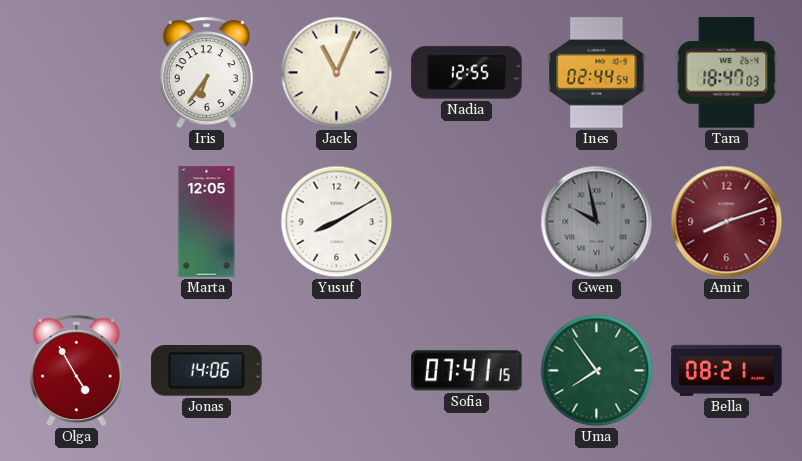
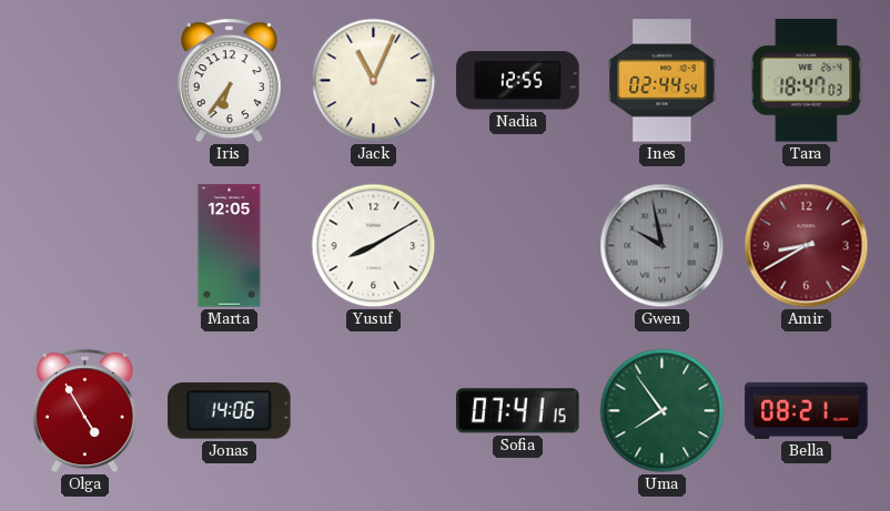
Amir: 8:12 -> 8:40
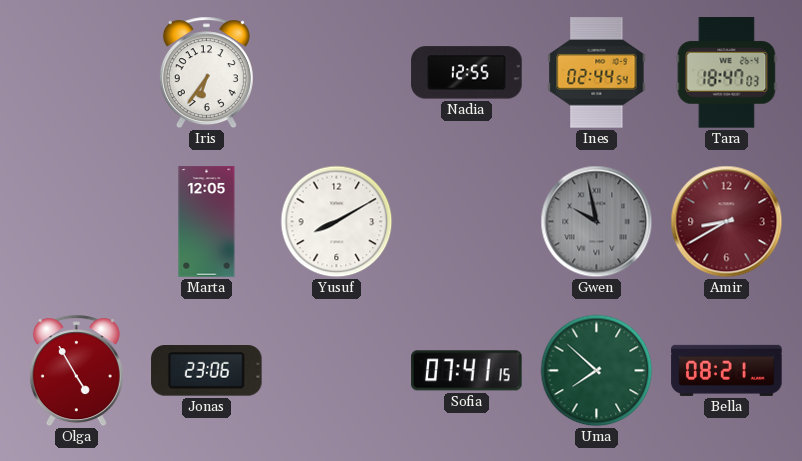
Jack: 11:04 -> none
Jonas: 14:06 -> 23:06
Uma: 7:54 -> 7:52
